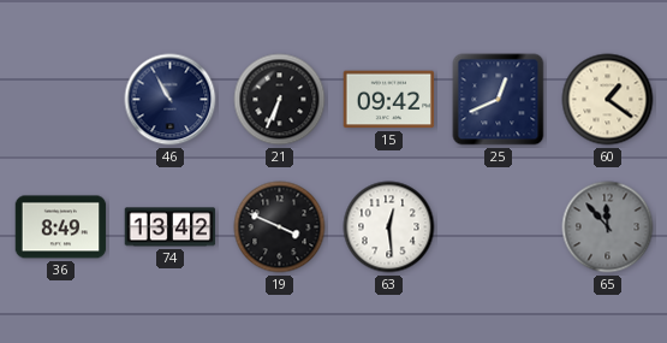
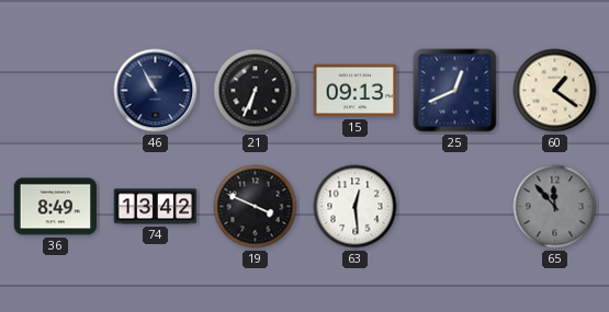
15: 09:42 -> 09:13
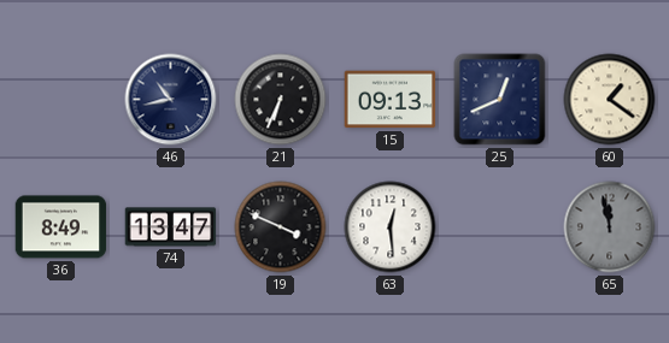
46: 10:55 -> 10:43
74: 13:42 -> 13:47
65: 11:53 -> 11:58
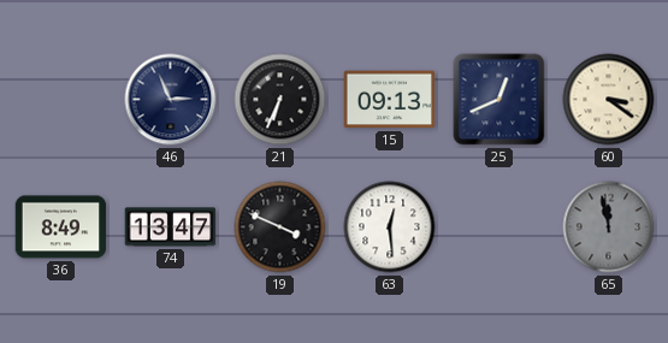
46: 10:43 -> 2:56
60: 1:21 -> 3:21
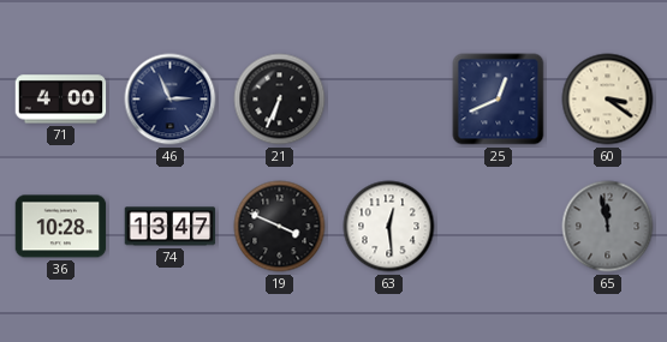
71: none -> 4:00
15: 09:13 -> none
36: 8:49 -> 10:28
